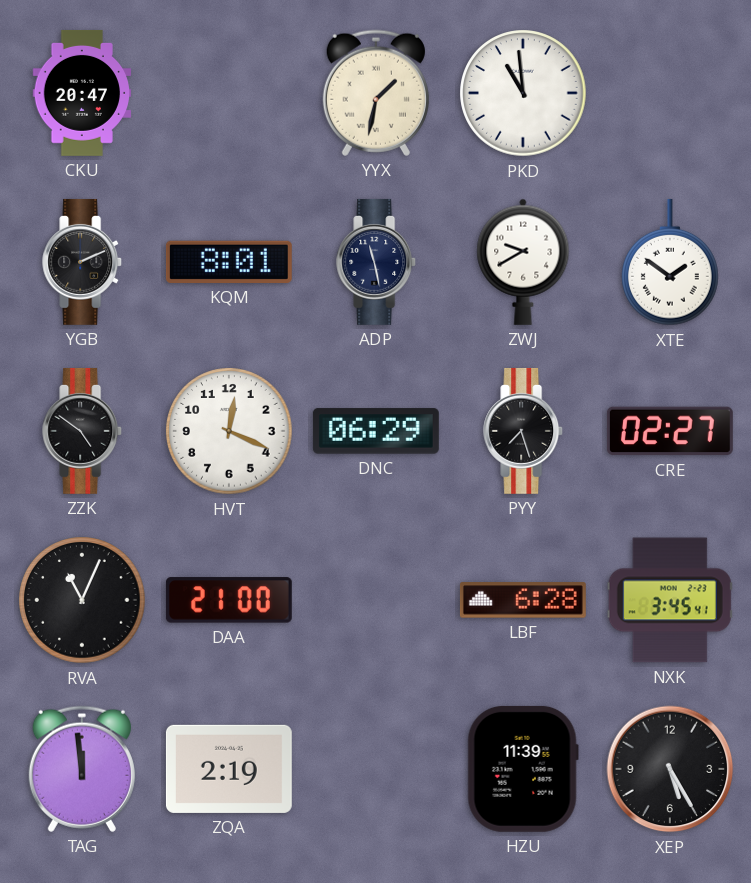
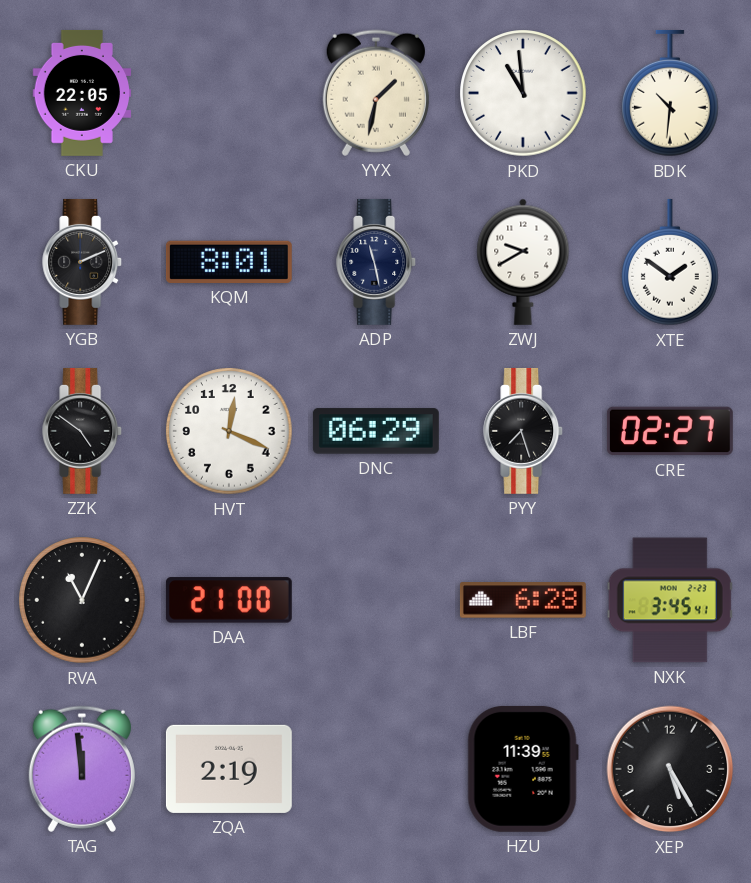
CKU: 20:47 -> 22:05
BDK: none -> 10:31
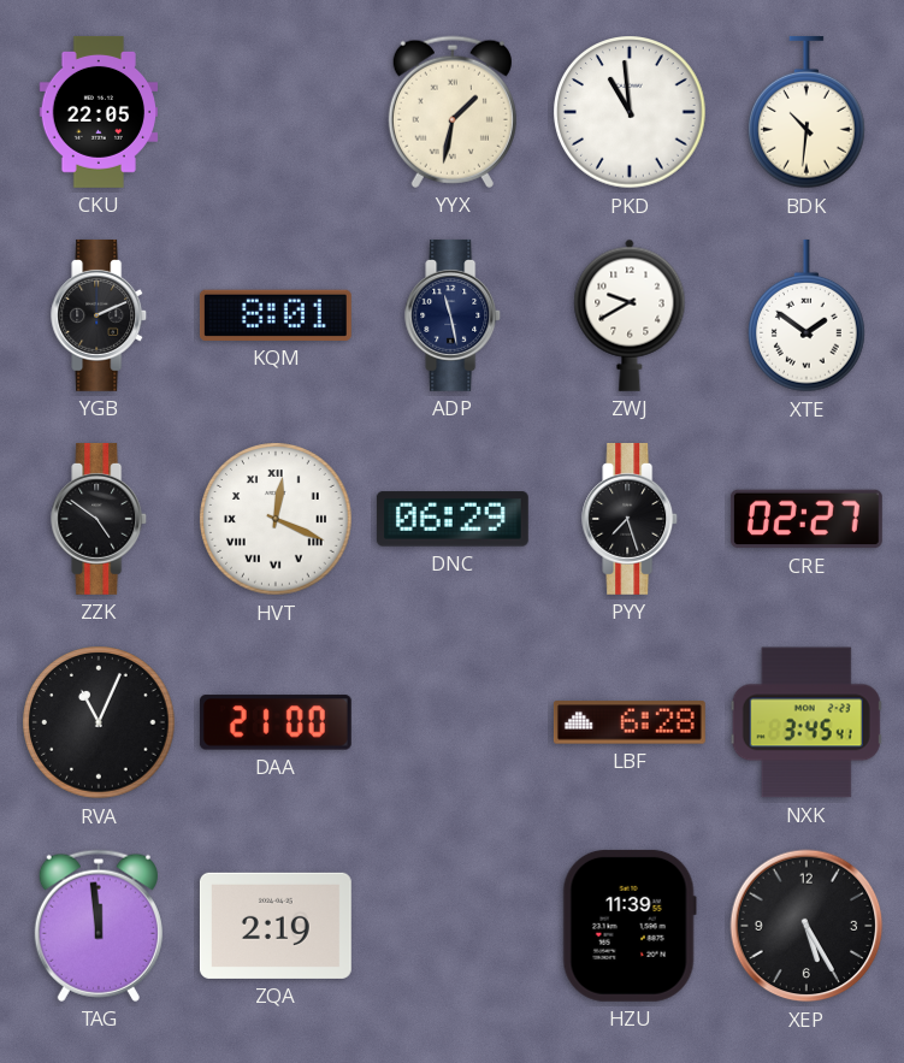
HVT numerals: Arabic -> Roman
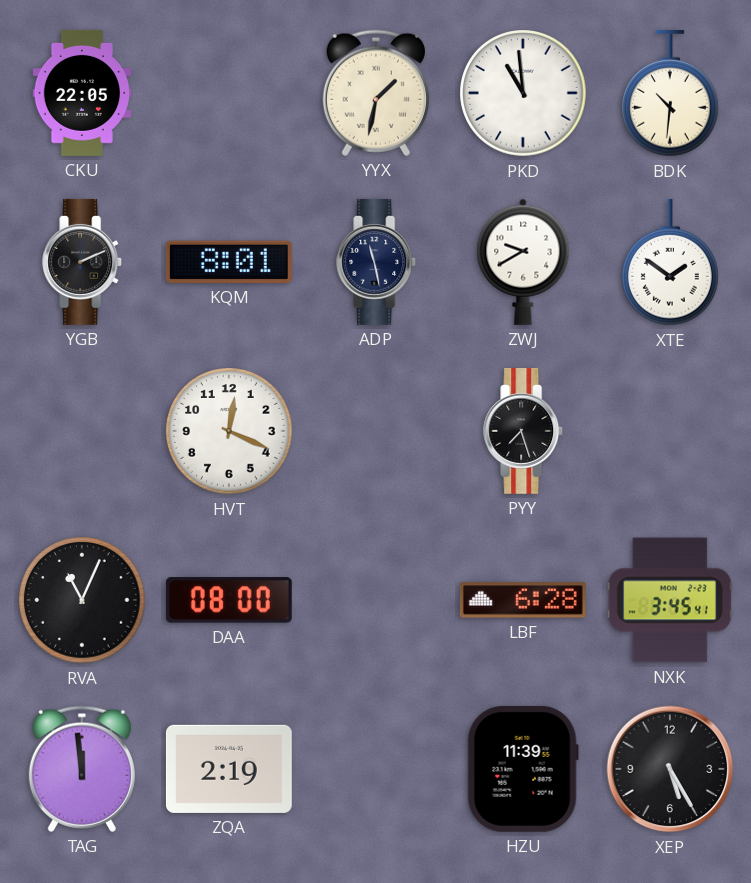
ZZK: 4:51 -> none
HVT numerals: Roman -> Arabic
DNC: 06:29 -> none
CRE: 02:27 -> none
DAA: 21:00 -> 08:00
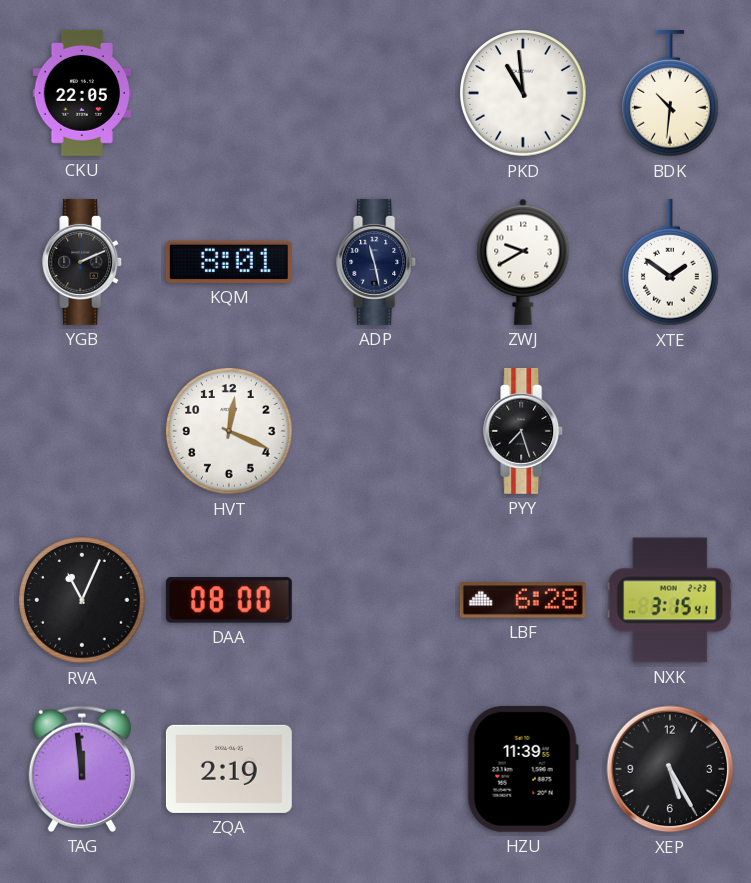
YYX: 1:32 -> none
NXK: 3:45 -> 3:15
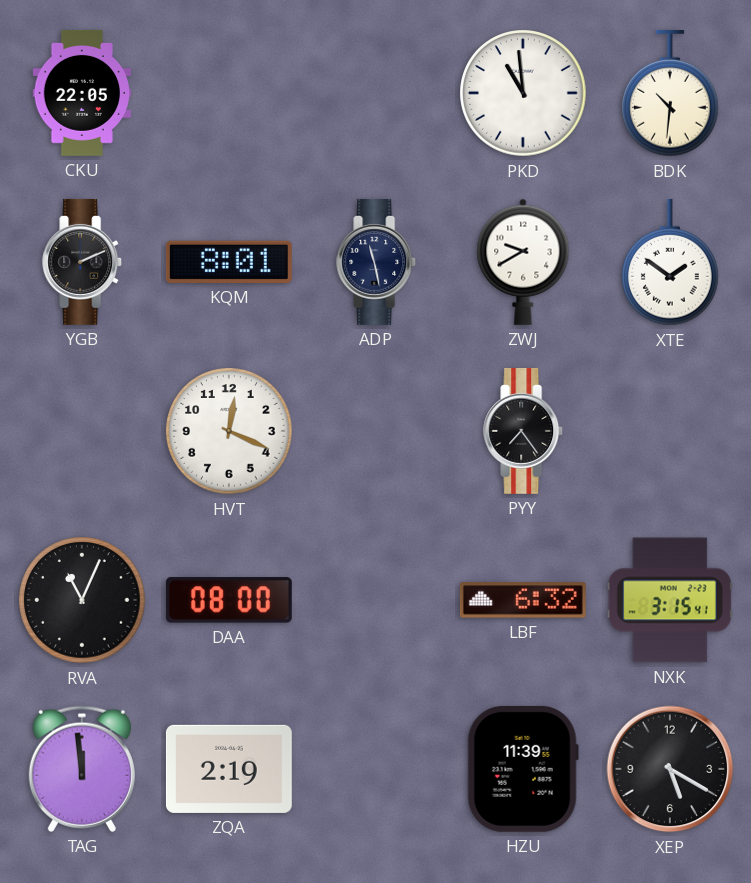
PYY: 7:27 -> 7:24
LBF: 6:28 -> 6:32
XEP: 5:25 -> 5:20
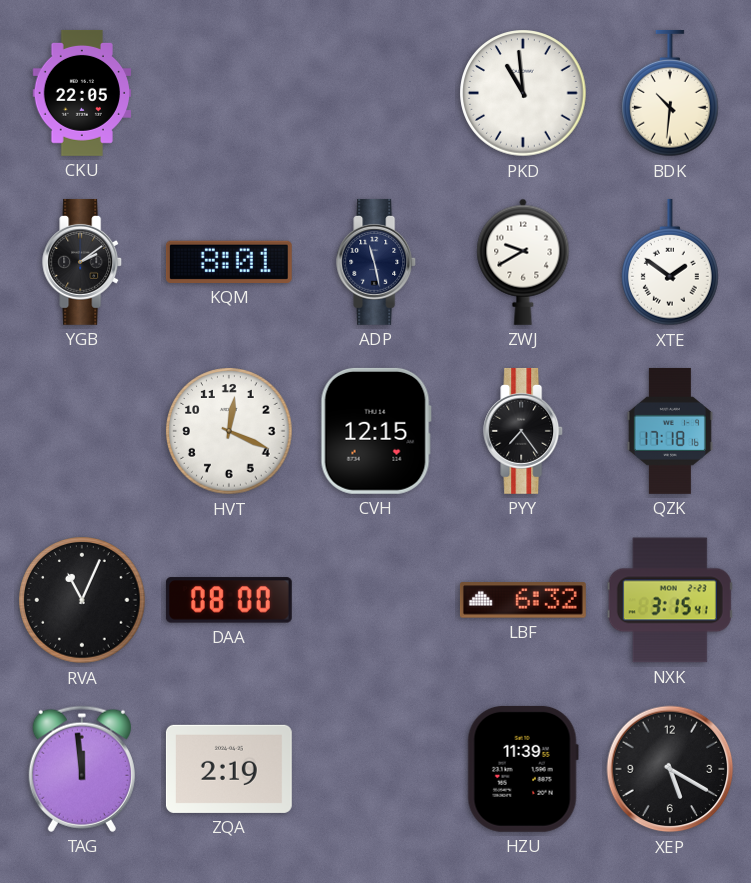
YGB: 2:11 -> 2:09
CVH: none -> 12:15
QZK: none -> 17:18
